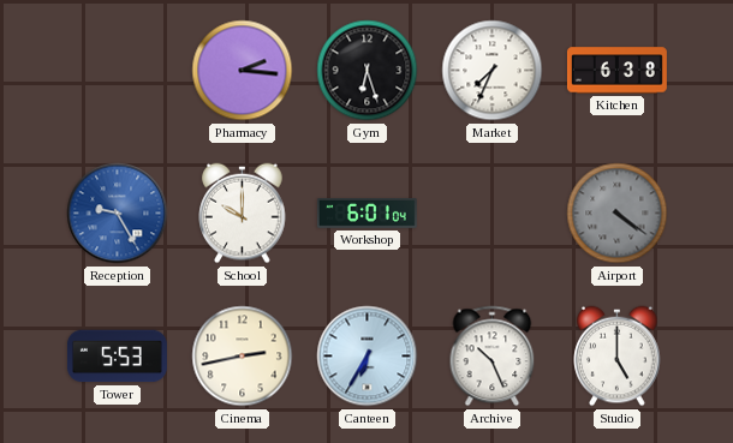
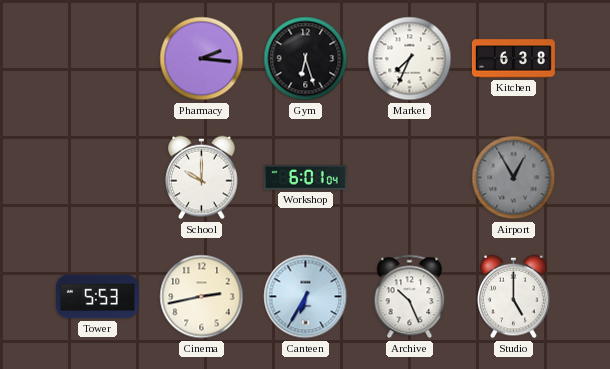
Reception: 9:25 -> none
Airport: 4:21 -> 12:55
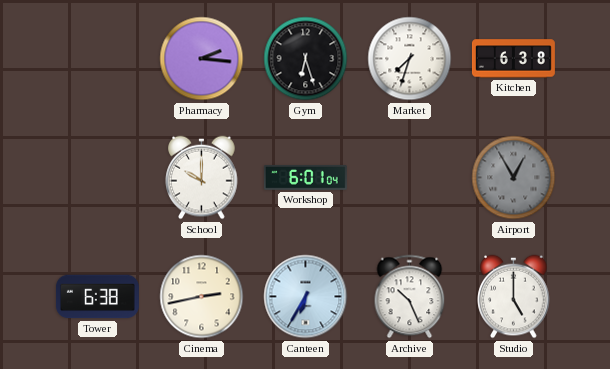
Market: 7:34 -> 7:33
Tower: 5:53 -> 6:38
